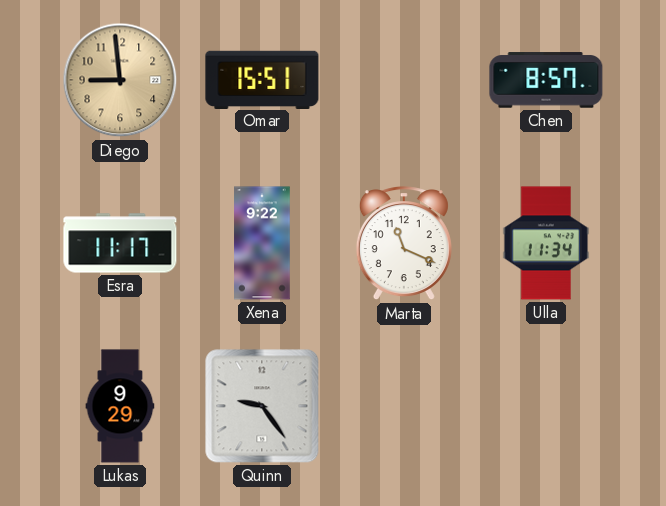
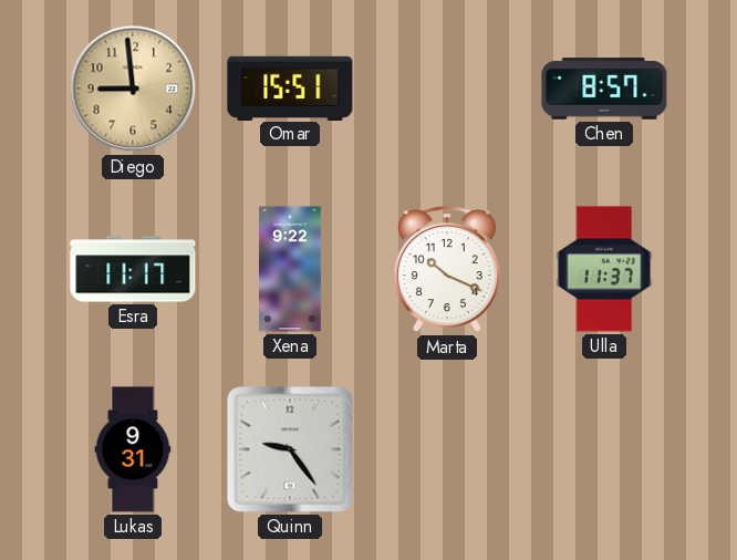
Marta: 11:19 -> 10:19
Ulla: 11:34 -> 11:37
Lukas: 9:29 -> 9:31
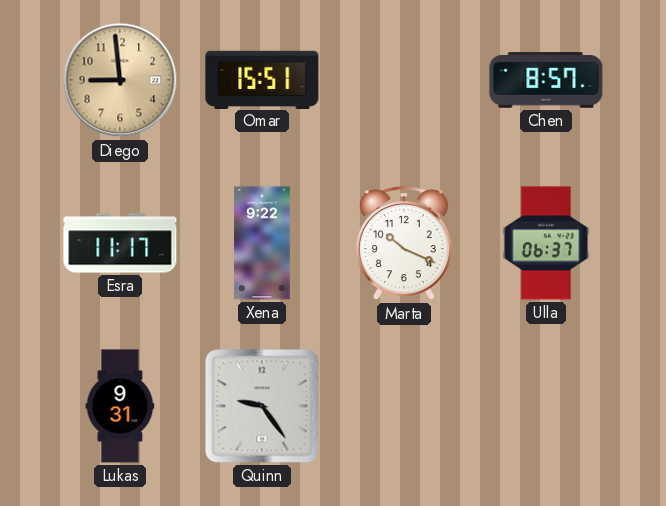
Ulla: 11:37 -> 06:37
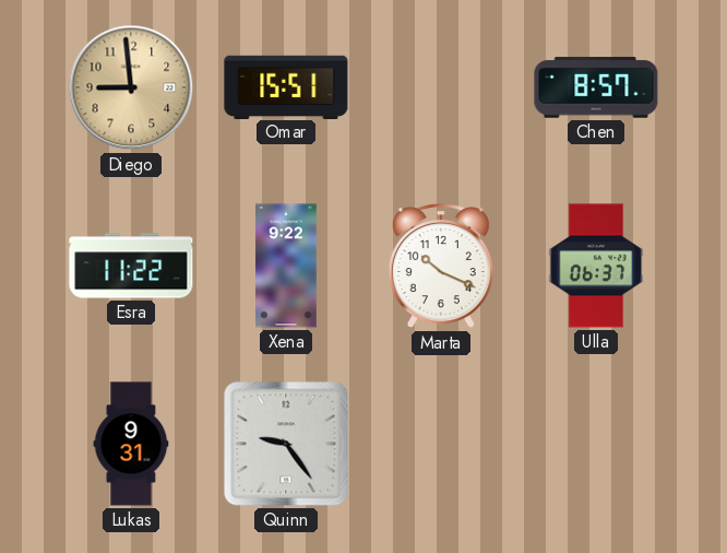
Esra: 11:17 -> 11:22
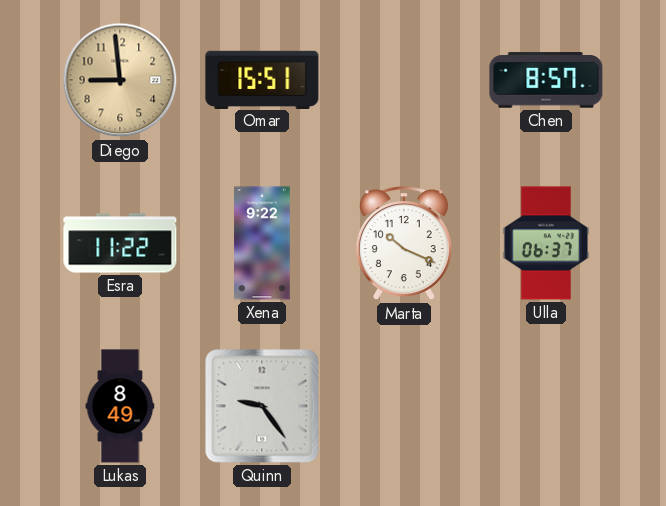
Lukas: 9:31 -> 8:49
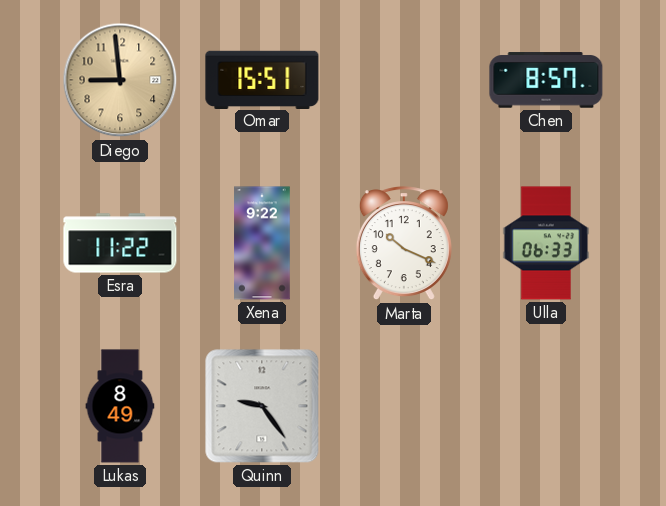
Ulla: 06:37 -> 06:33
